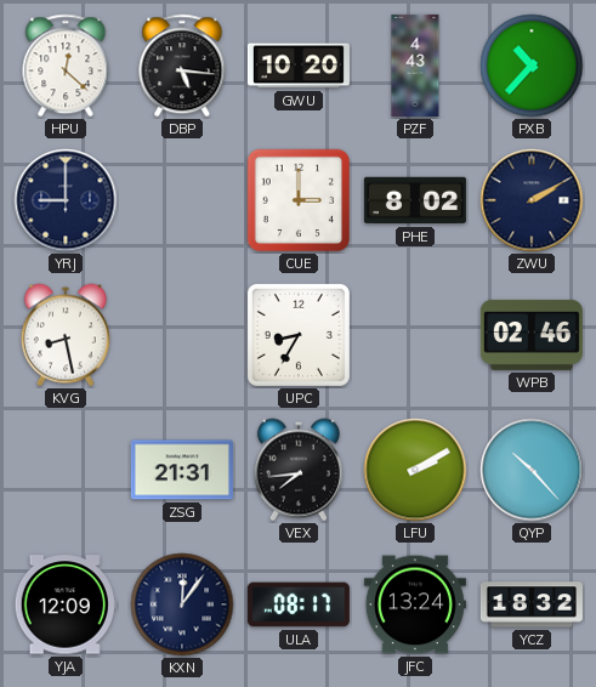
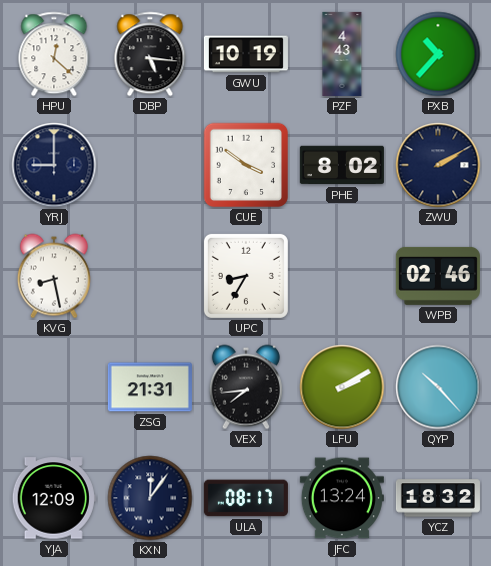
GWU: 10:20 -> 10:19
CUE: 3:00 -> 3:51
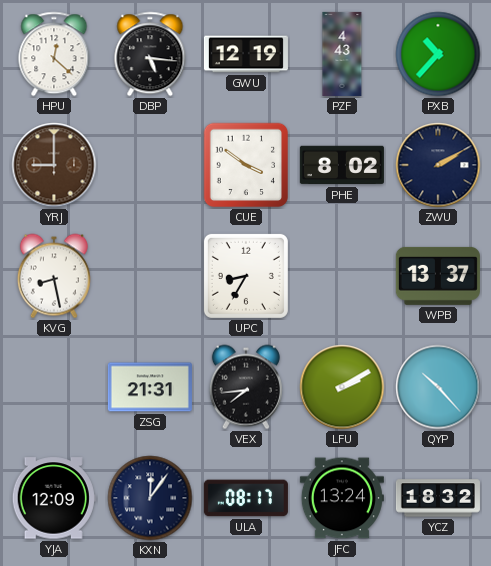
GWU: 10:19 -> 12:19
YRJ dial: navy -> brown
WPB: 02:46 -> 13:37
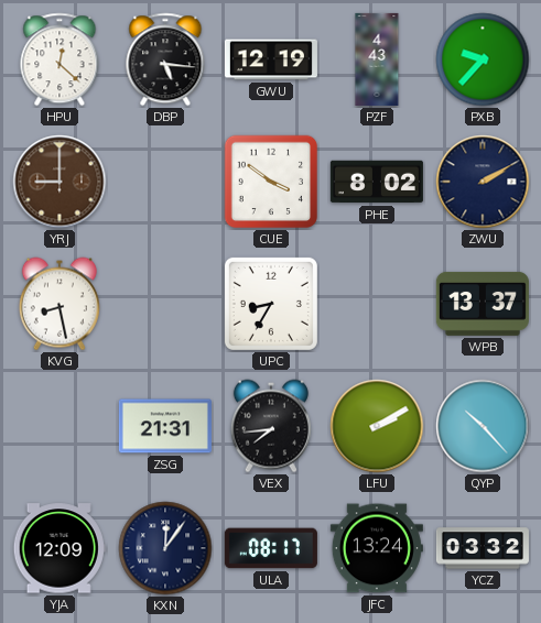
PXB: 10:37 -> 9:37
YCZ: 18:32 -> 03:32
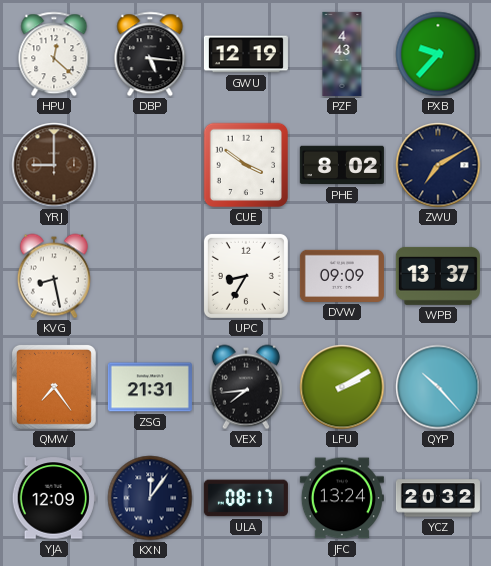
ZWU: 2:10 -> 7:10
DVW: none -> 09:09
QMW: none -> 7:24
YCZ: 03:32 -> 20:32
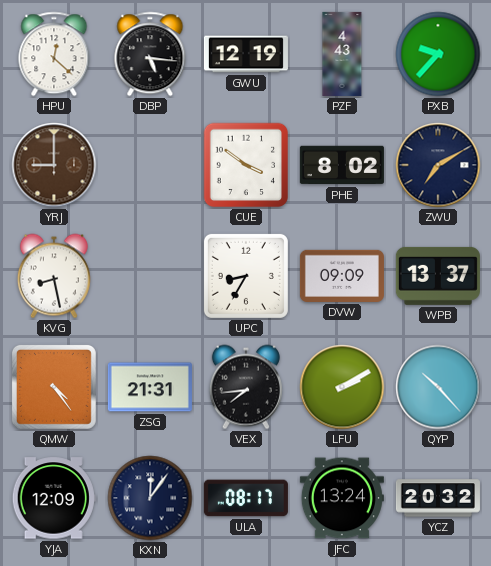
QMW: 7:24 -> 4:24
